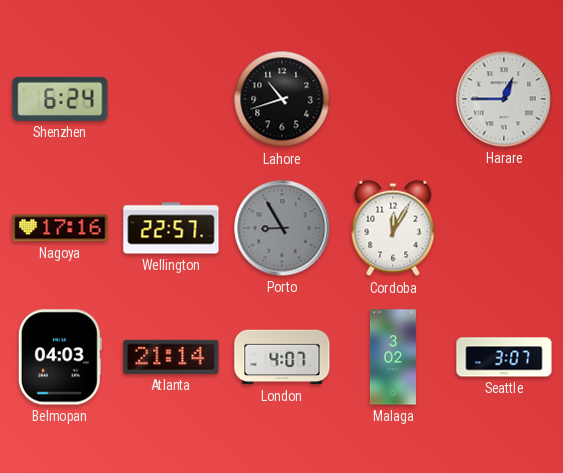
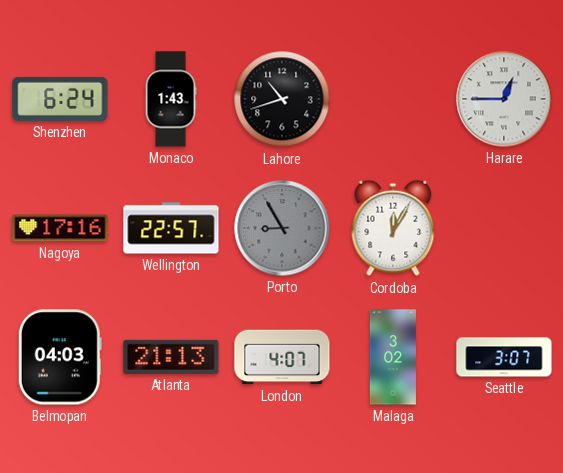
Monaco: none -> 1:43
Atlanta: 21:14 -> 21:13
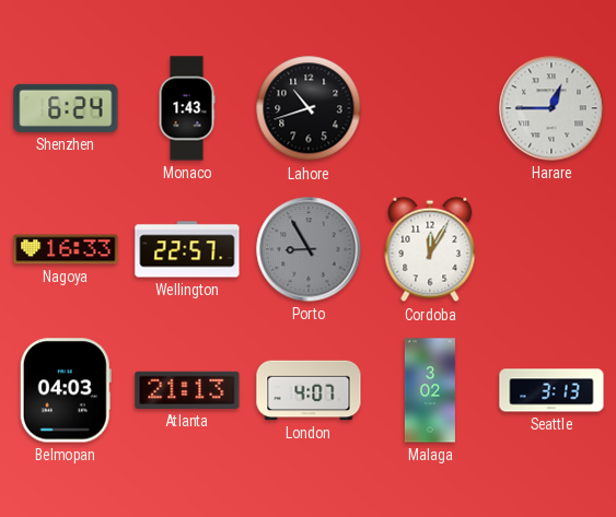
Nagoya: 17:16 -> 16:33
Seattle: 3:07 -> 3:13
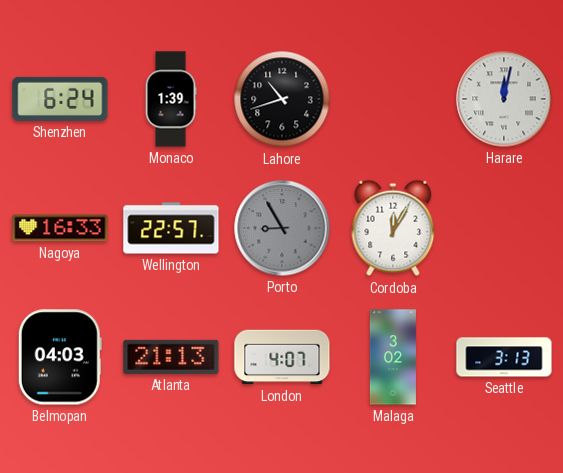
Monaco: 1:43 -> 1:39
Harare: 12:45 -> 12:02
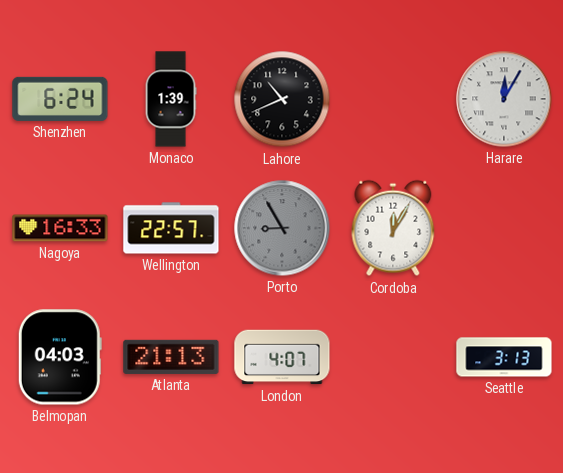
Lahore: 10:42 -> 10:41
Harare: 12:02 -> 12:05
Malaga: 3:02 -> none
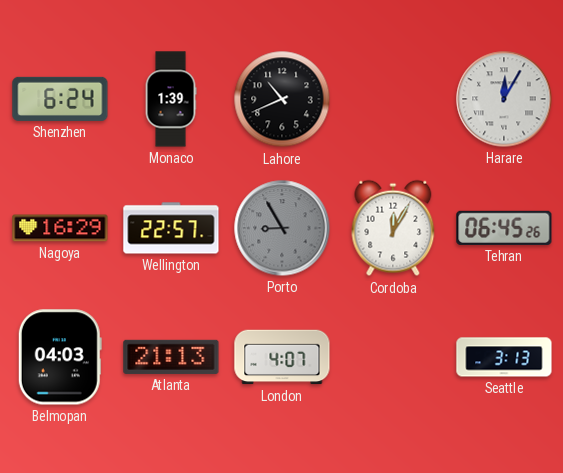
Nagoya: 16:33 -> 16:29
Tehran: none -> 06:45
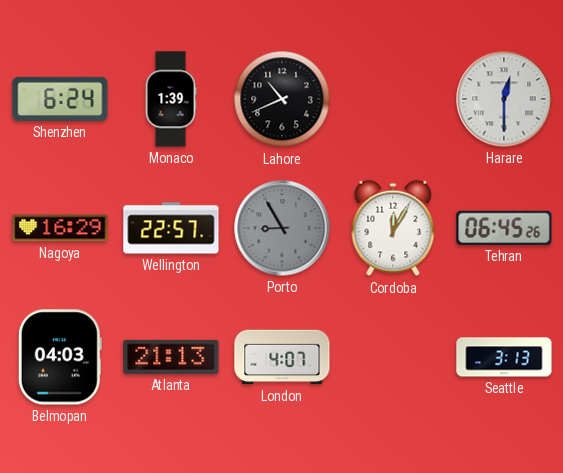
Harare: 12:05 -> 12:30
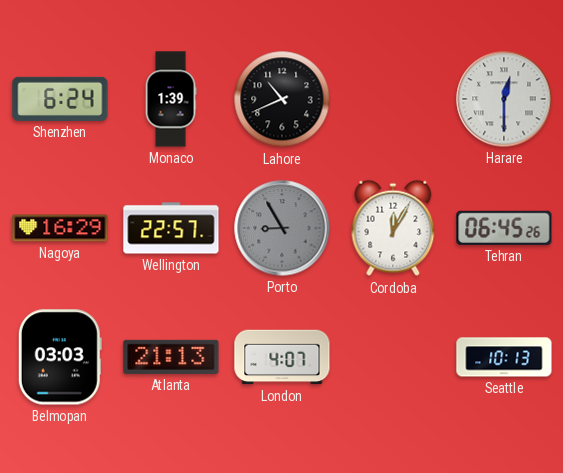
Belmopan: 04:03 -> 03:03
Seattle: 3:13 -> 10:13
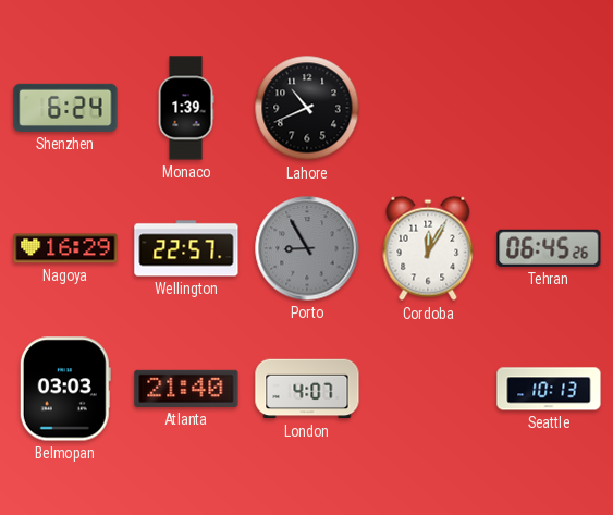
Harare: 12:30 -> none
Atlanta: 21:13 -> 21:40
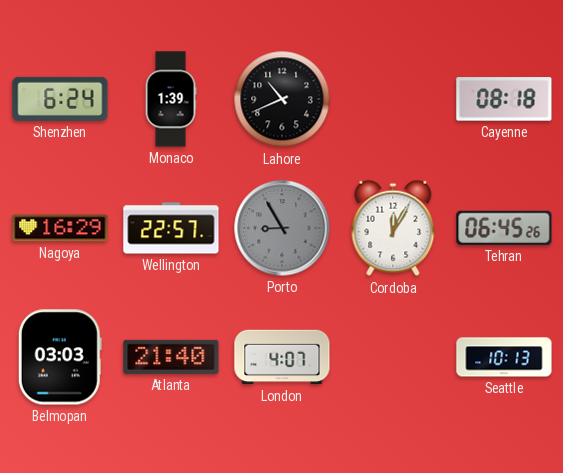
Cayenne: none -> 08:18
